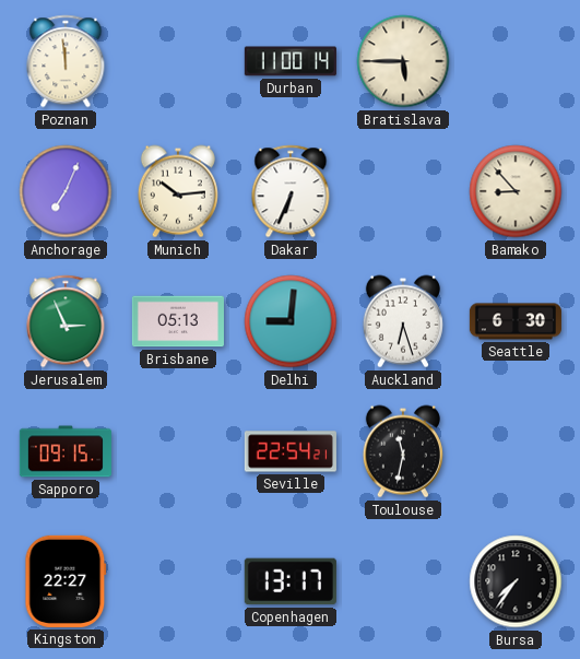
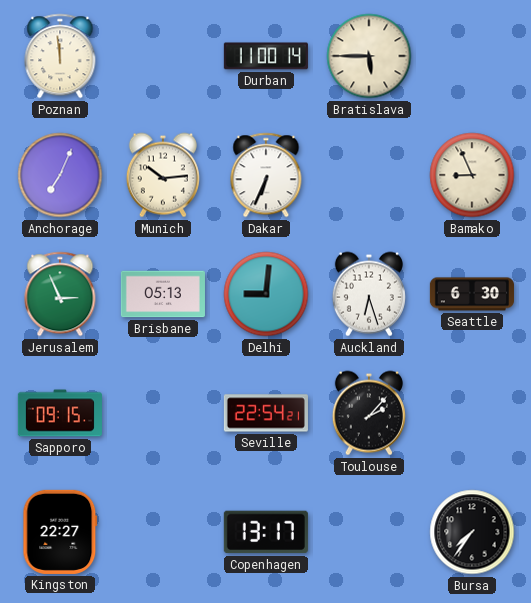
Bamako: 8:53 -> 8:56
Toulouse: 11:32 -> 2:07
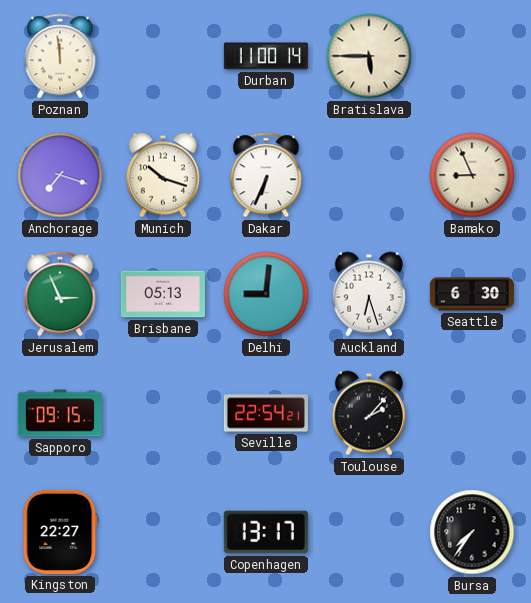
Anchorage: 7:04 -> 7:18
Munich: 10:14 -> 10:18
